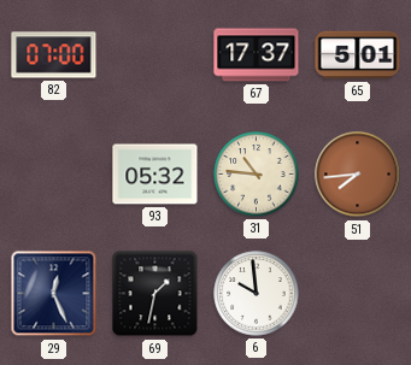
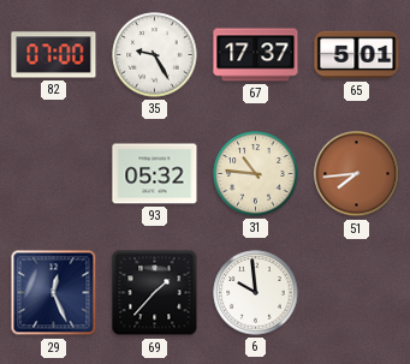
35: none -> 9:25
69: 1:32 -> 1:37
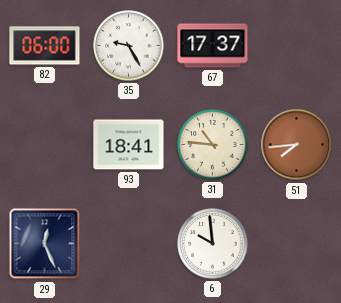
82: 07:00 -> 06:00
65: 5:01 -> none
93: 05:32 -> 18:41
69: 1:37 -> none
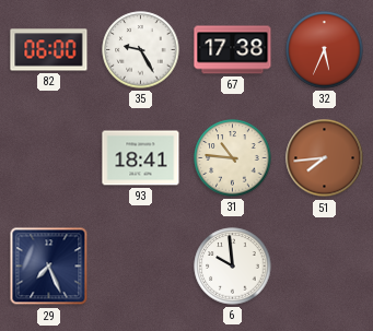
67: 17:37 -> 17:38
32: none -> 5:34
29: 12:26 -> 7:26
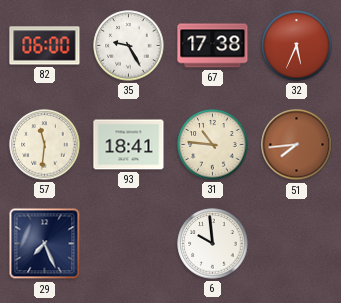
57: none -> 11:31
